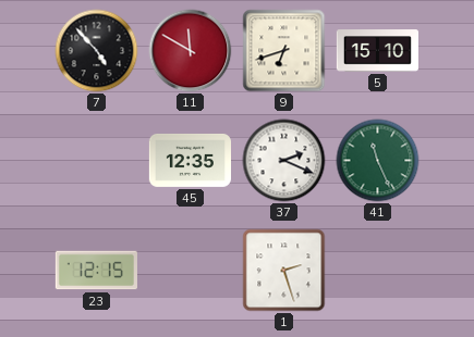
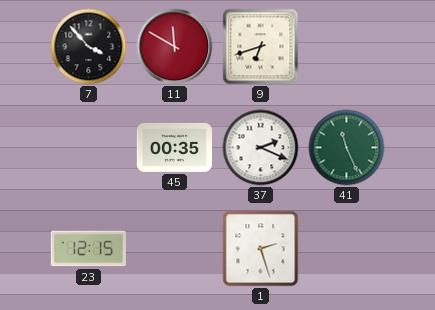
7: 4:53 -> 3:53
5: 15:10 -> none
45: 12:35 -> 00:35
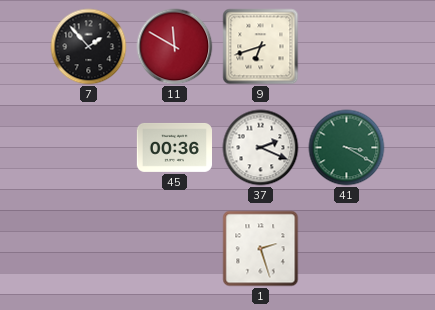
7: 3:53 -> 1:53
45: 00:35 -> 00:36
41: 11:26 -> 3:20
23: 12:15 -> none
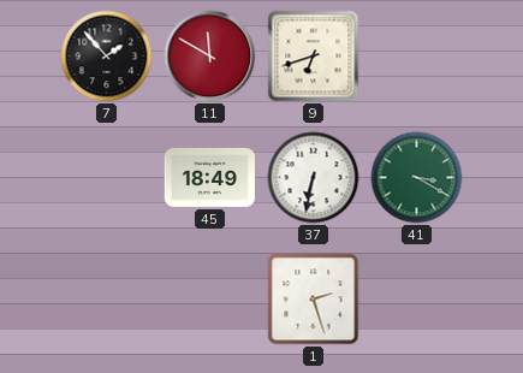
45: 00:36 -> 18:49
37: 2:19 -> 6:32
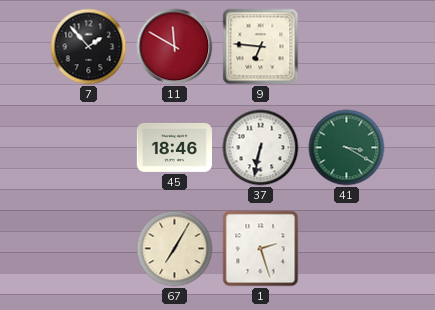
9: 6:42 -> 6:46
45: 18:49 -> 18:46
67: none -> 7:05
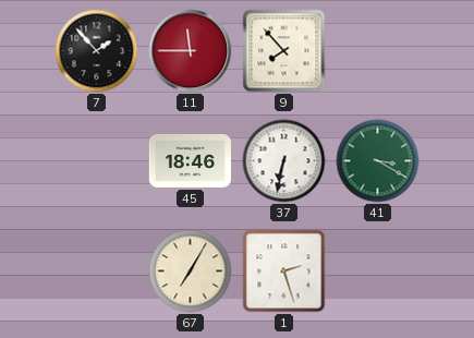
11: 11:50 -> 11:45
9: 6:46 -> 7:53
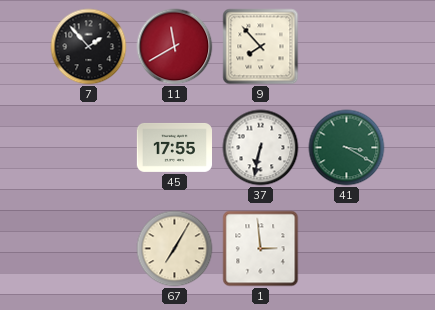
11: 11:45 -> 11:40
45: 18:46 -> 17:55
1: 2:27 -> 2:59
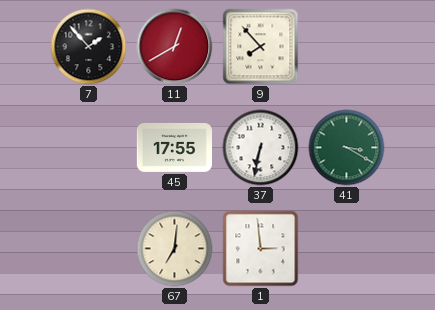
11: 11:40 -> 12:40
67: 7:05 -> 7:01
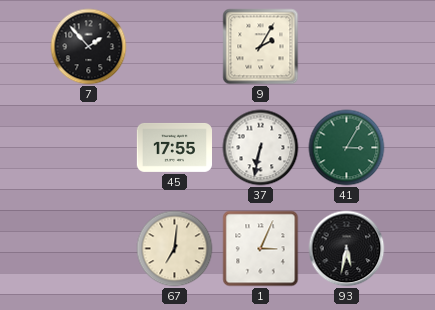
11: 12:40 -> none
9: 7:53 -> 2:05
41: 3:20 -> 3:05
1: 2:59 -> 3:04
93: none -> 5:32
